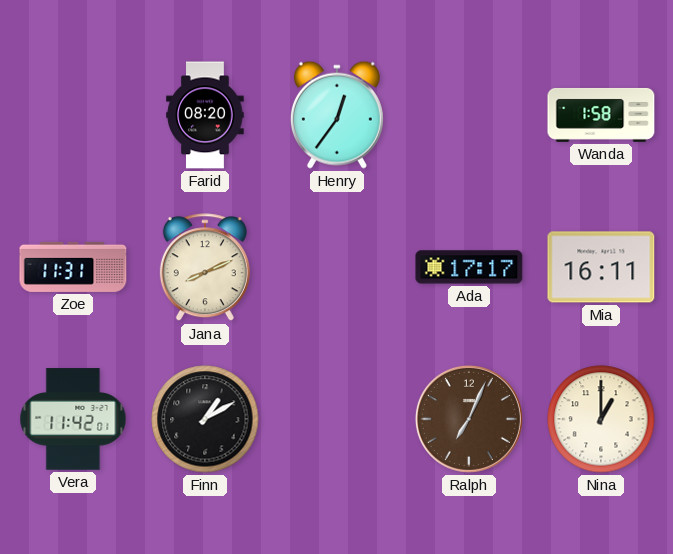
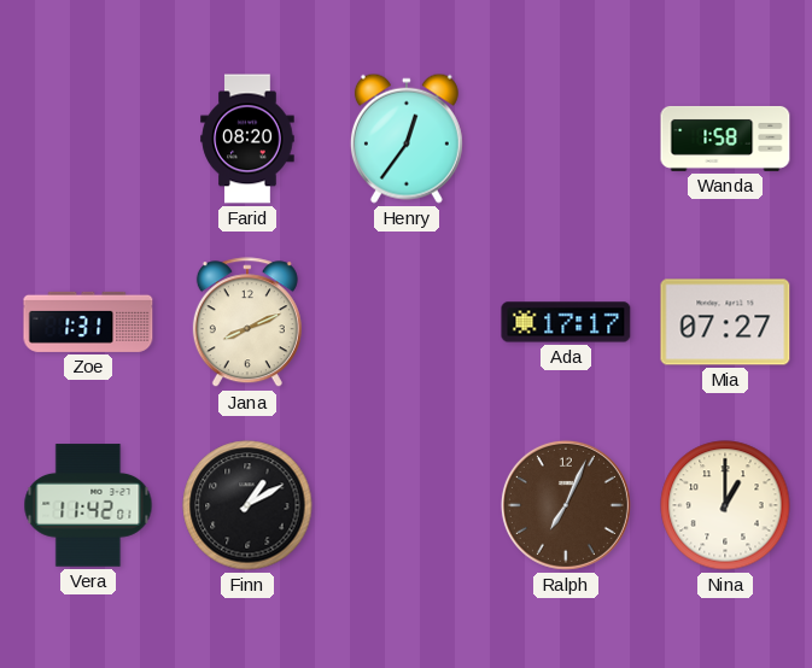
Zoe: 11:31 -> 1:31
Mia: 16:11 -> 07:27
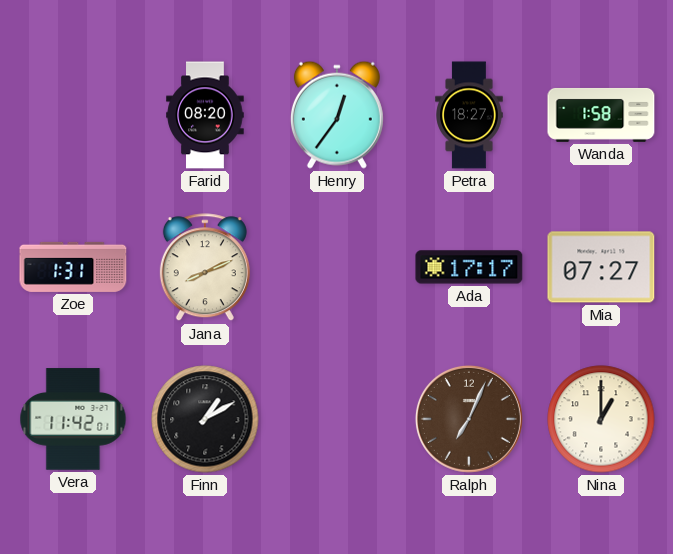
Petra: none -> 18:27
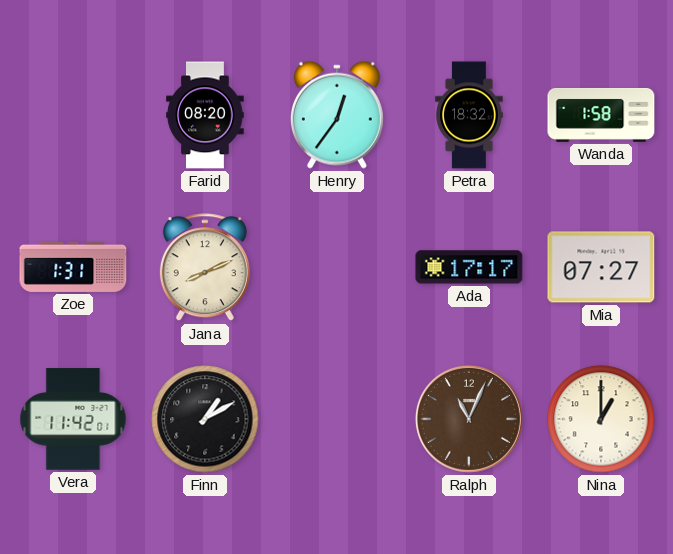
Petra: 18:27 -> 18:32
Ralph: 7:04 -> 11:04
